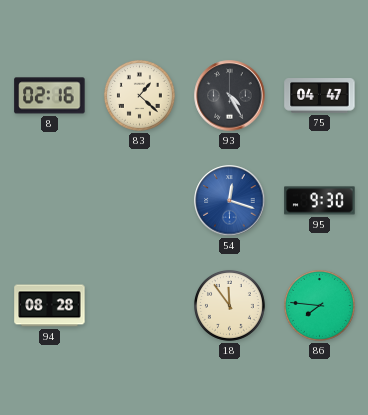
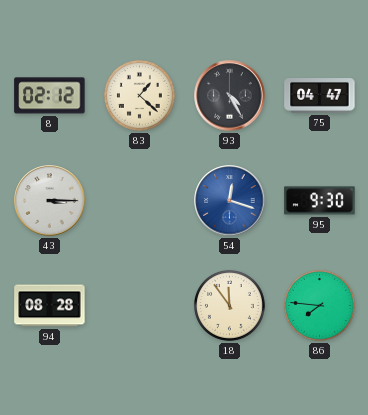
8: 02:16 -> 02:12
43: none -> 3:15
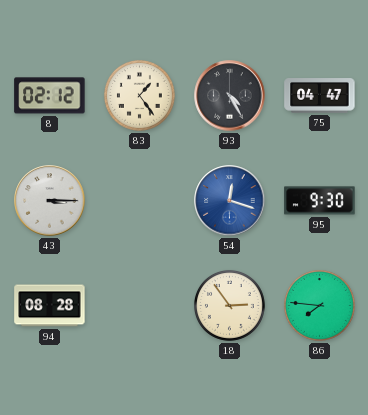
83: 1:22 -> 1:24
18: 11:54 -> 2:54
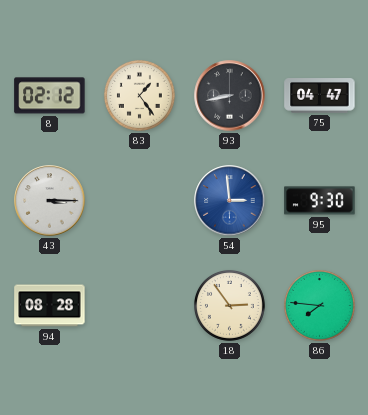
93: 4:25 -> 8:43
54: 12:18 -> 2:59
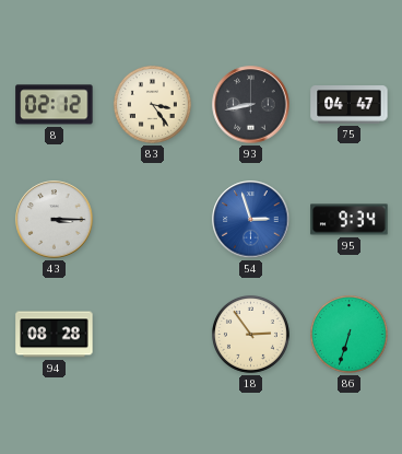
83: 1:24 -> 3:24
54: 2:59 -> 2:57
95: 9:30 -> 9:34
86: 7:46 -> 6:33
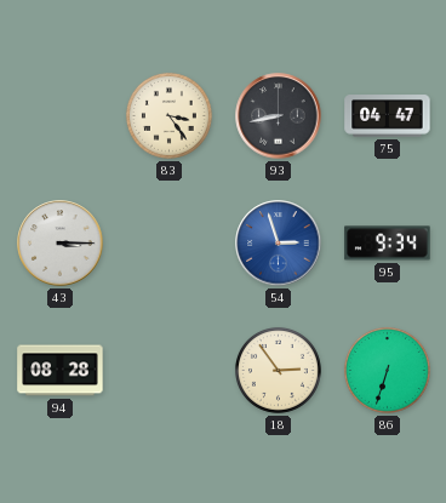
8: 02:12 -> none
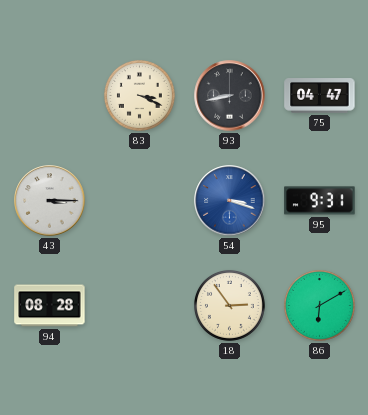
83: 3:24 -> 3:19
54: 2:57 -> 3:18
95: 9:34 -> 9:31
86: 6:33 -> 6:10
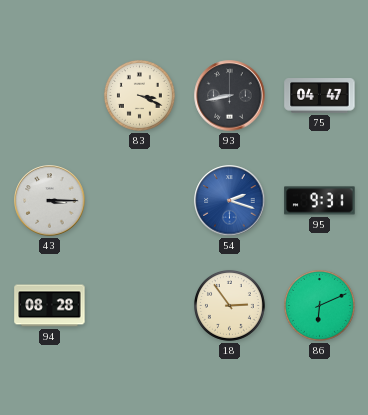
54: 3:18 -> 2:18
86: 6:10 -> 6:11
